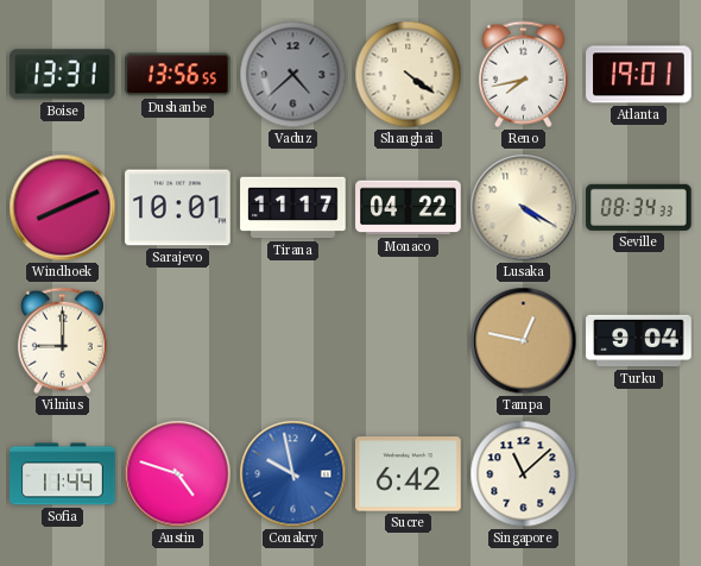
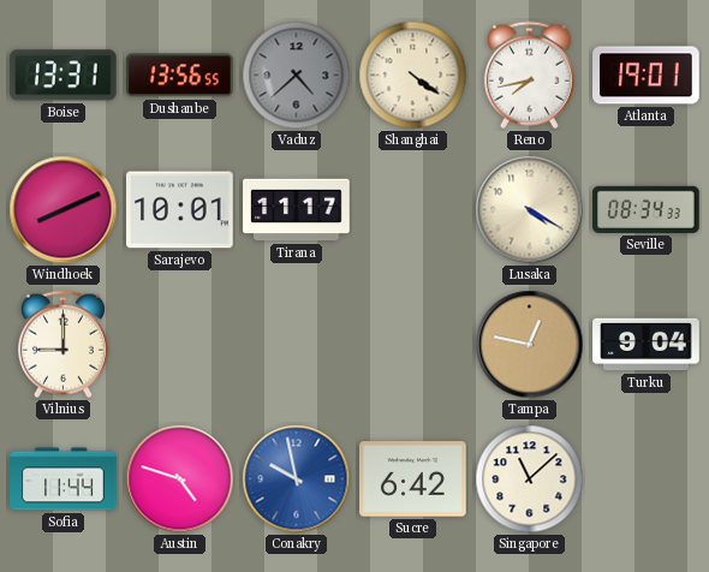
Monaco: 04:22 -> none
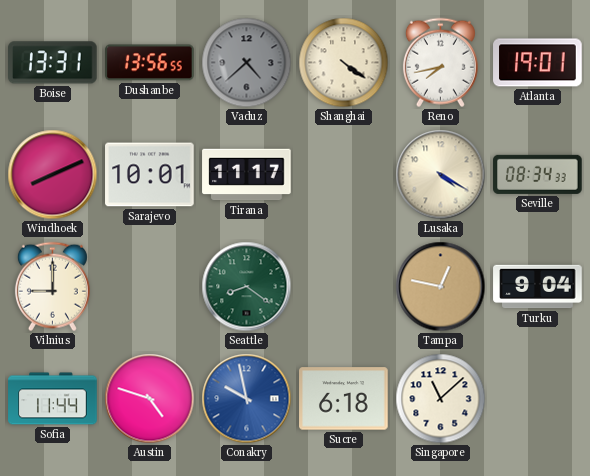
Seattle: none -> 8:21
Sucre: 6:42 -> 6:18
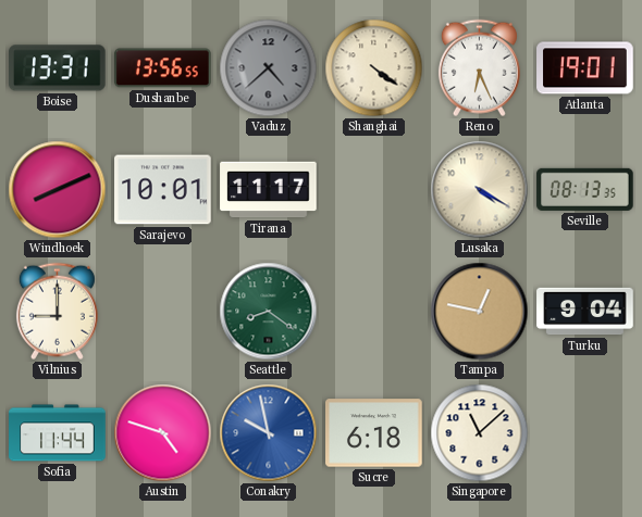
Reno: 7:43 -> 6:26
Seville: 08:34 -> 08:13
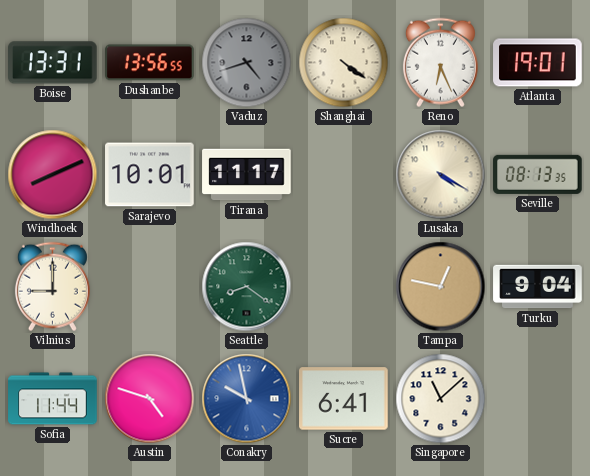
Vaduz: 4:38 -> 4:42
Sucre: 6:18 -> 6:41
